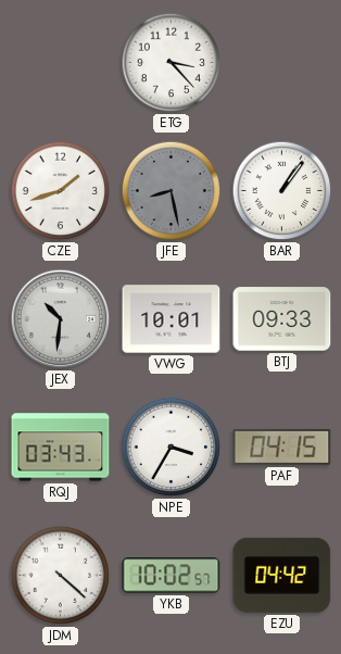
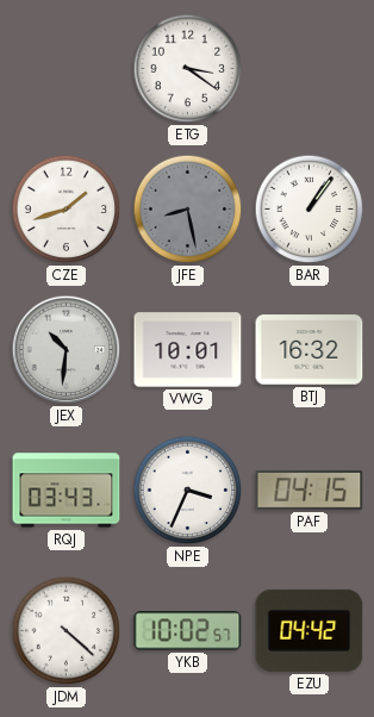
ETG: 3:23 -> 3:21
BTJ: 09:33 -> 16:32
NPE: 3:35 -> 3:34
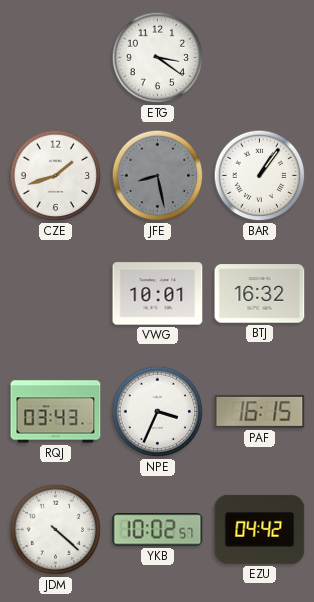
JEX: 10:31 -> none
PAF: 04:15 -> 16:15
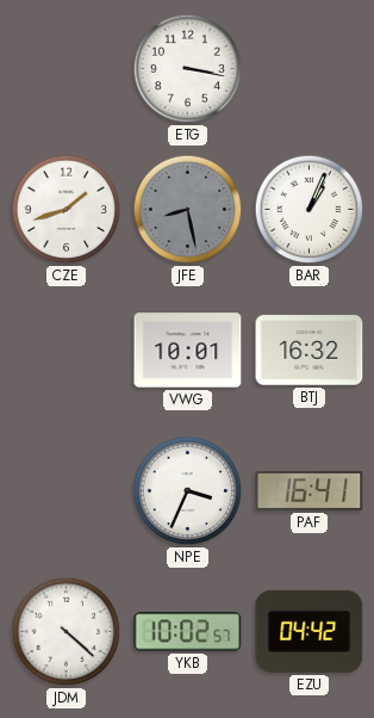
ETG: 3:21 -> 3:17
BAR: 1:06 -> 1:04
RQJ: 03:43 -> none
PAF: 16:15 -> 16:41
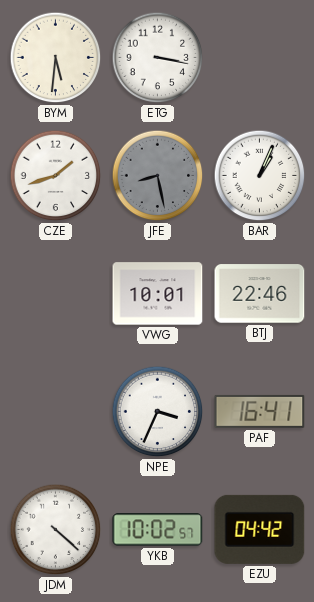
BYM: none -> 5:31
BTJ: 16:32 -> 22:46
